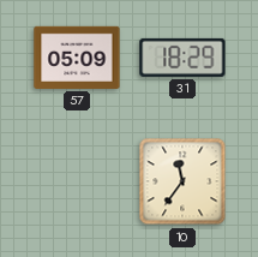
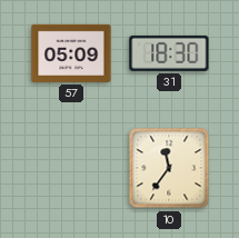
31: 18:29 -> 18:30
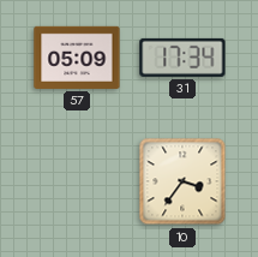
31: 18:30 -> 17:34
10: 11:36 -> 3:36
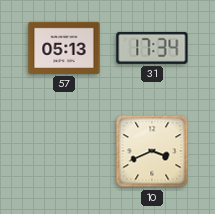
57: 05:09 -> 05:13
10: 3:36 -> 3:41
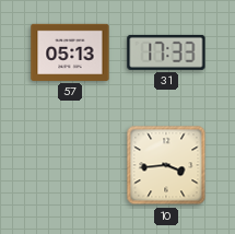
31: 17:34 -> 17:33
10: 3:41 -> 3:44
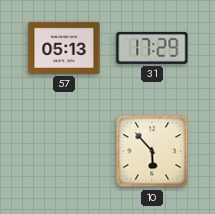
31: 17:33 -> 17:29
10: 3:44 -> 5:53
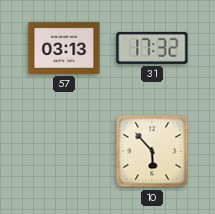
57: 05:13 -> 03:13
31: 17:29 -> 17:32
